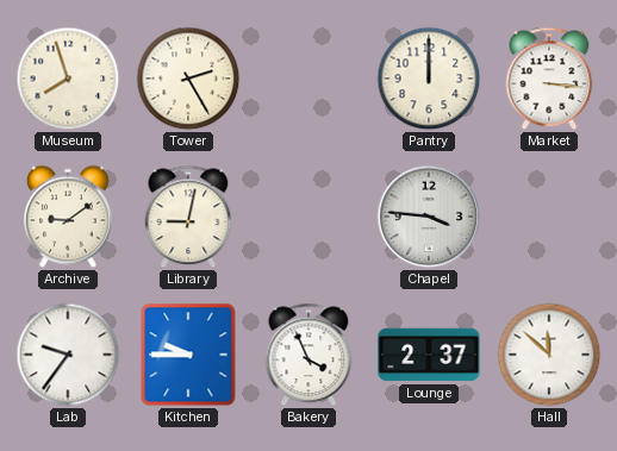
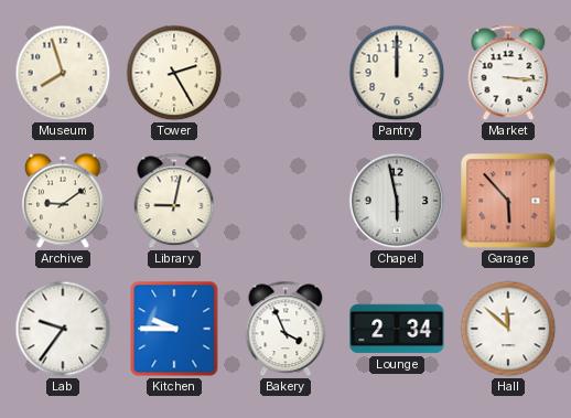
Chapel: 3:46 -> 5:58
Garage: none -> 5:53
Lounge: 2:37 -> 2:34
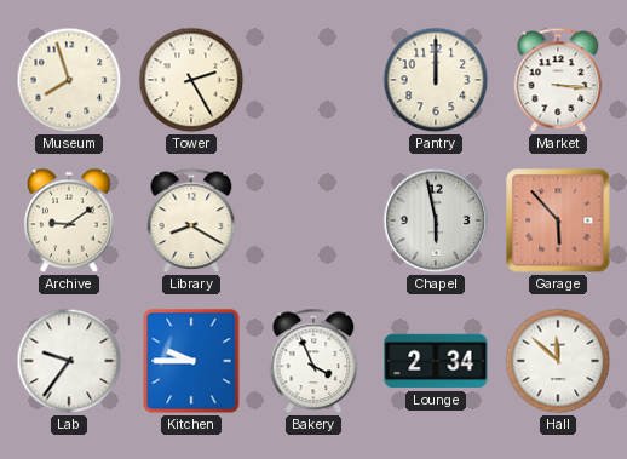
Library: 9:02 -> 8:20
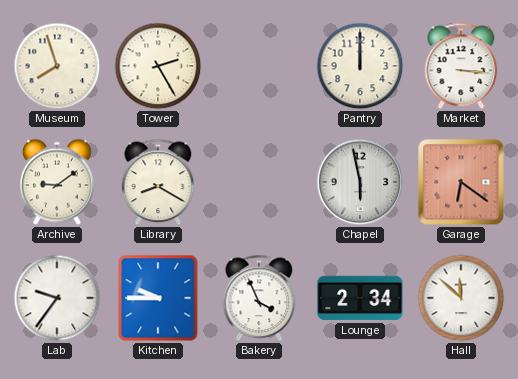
Garage: 5:53 -> 6:21
